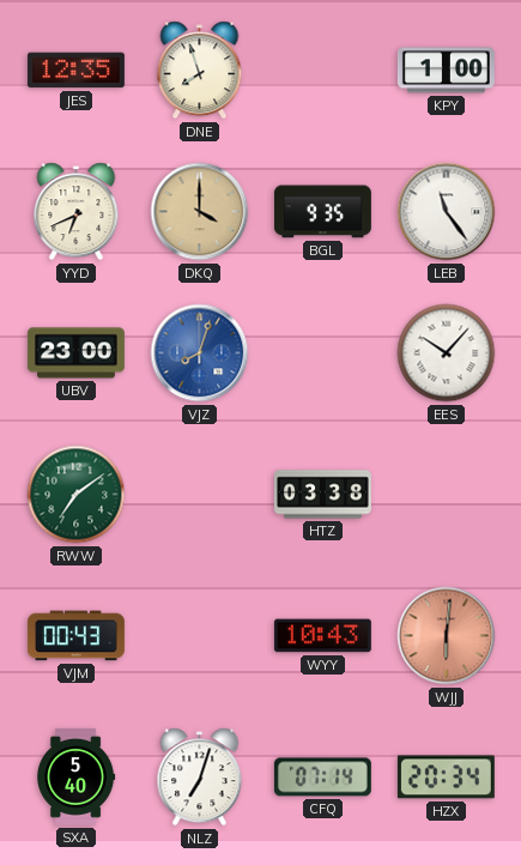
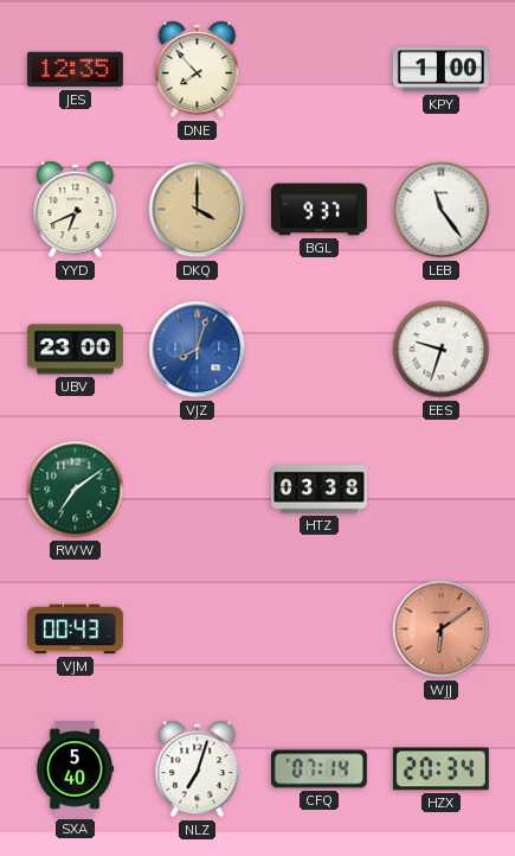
DNE: 7:57 -> 7:53
BGL: 9:35 -> 9:37
EES: 10:07 -> 9:33
WYY: 10:43 -> none
WJJ: 6:01 -> 6:09
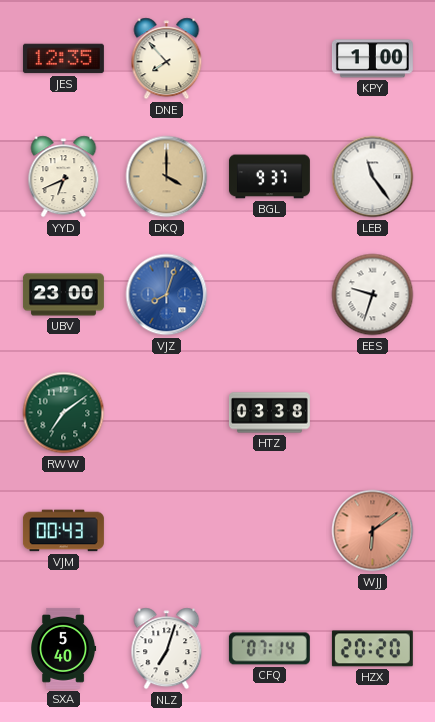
HZX: 20:34 -> 20:20
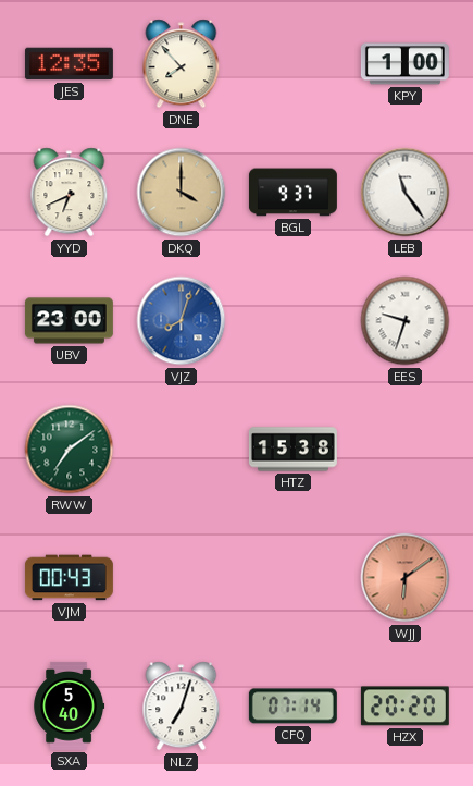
HTZ: 03:38 -> 15:38
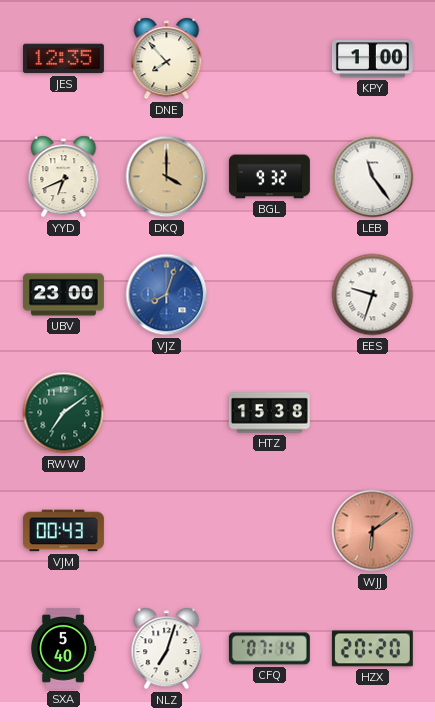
BGL: 9:37 -> 9:32
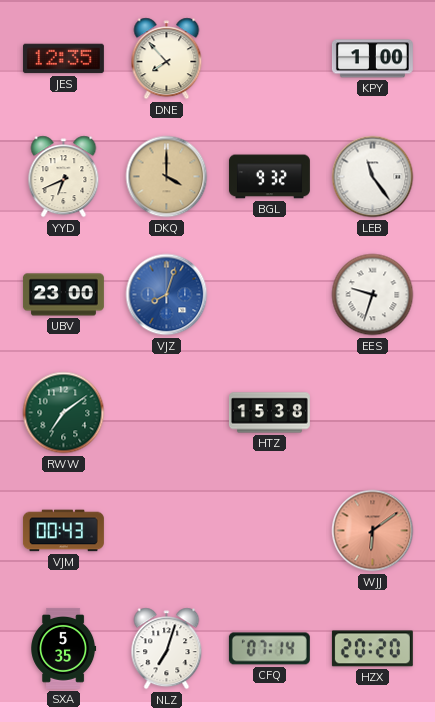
SXA: 5:40 -> 5:35
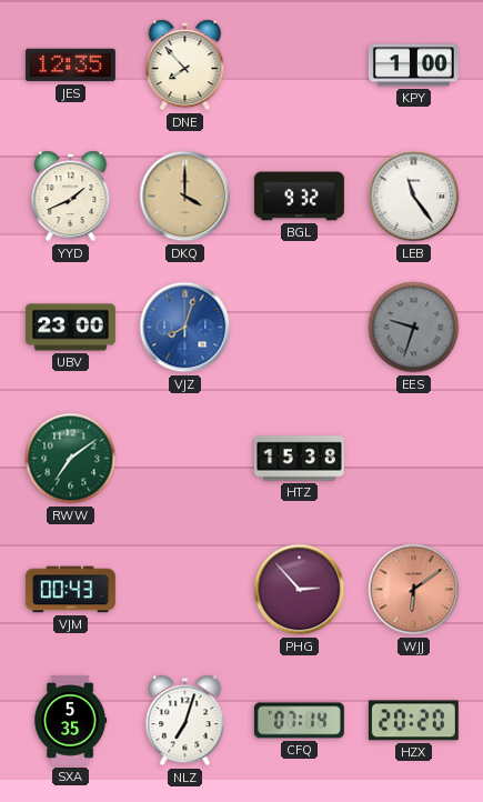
YYD: 6:41 -> 1:41
EES dial: white -> grey
PHG: none -> 2:53
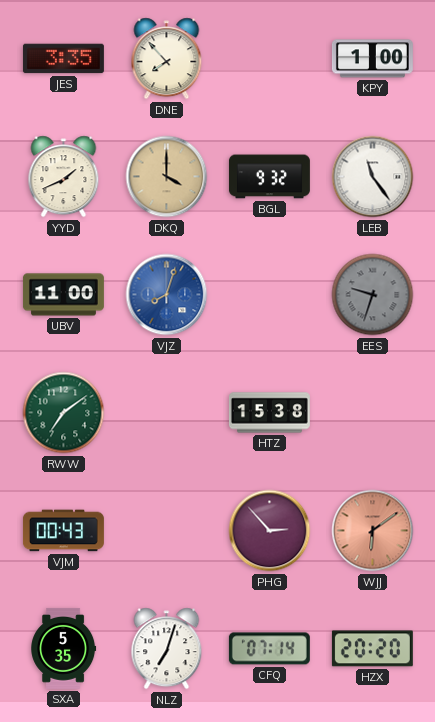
JES: 12:35 -> 3:35
UBV: 23:00 -> 11:00
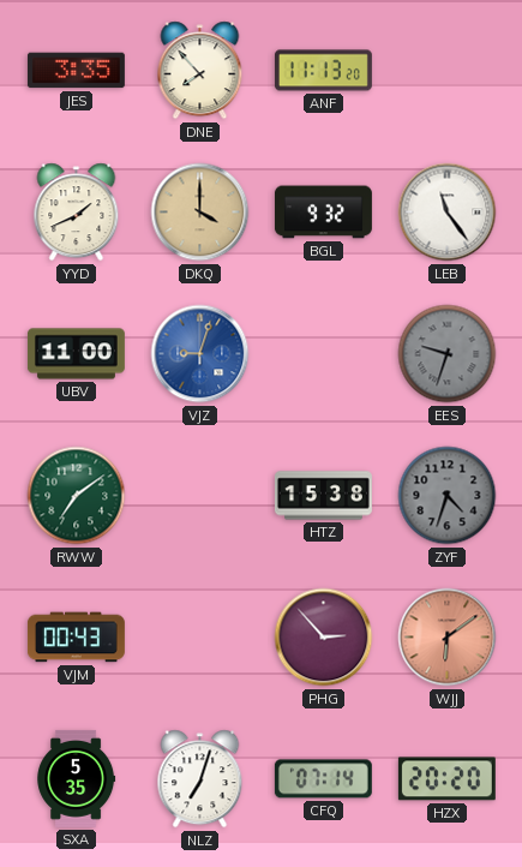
ANF: none -> 11:13
KPY: 1:00 -> none
VJZ: 8:03 -> 9:03
ZYF: none -> 4:33
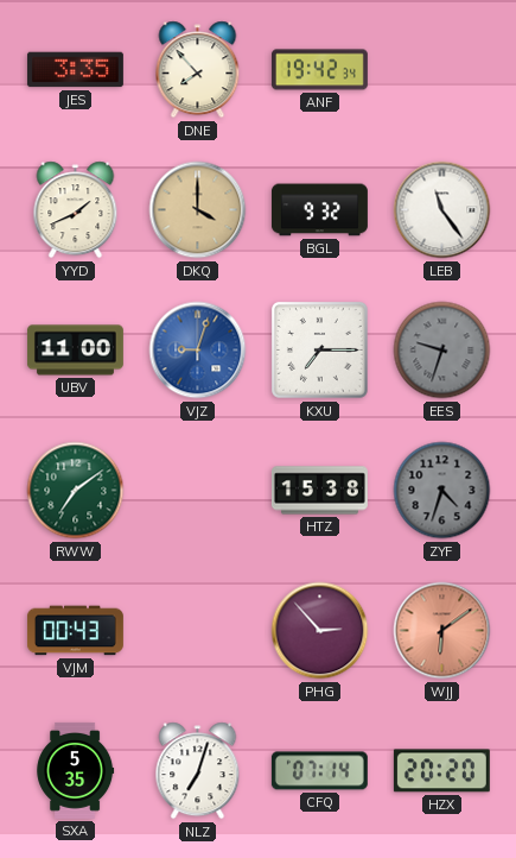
ANF: 11:13 -> 19:42
KXU: none -> 7:15
